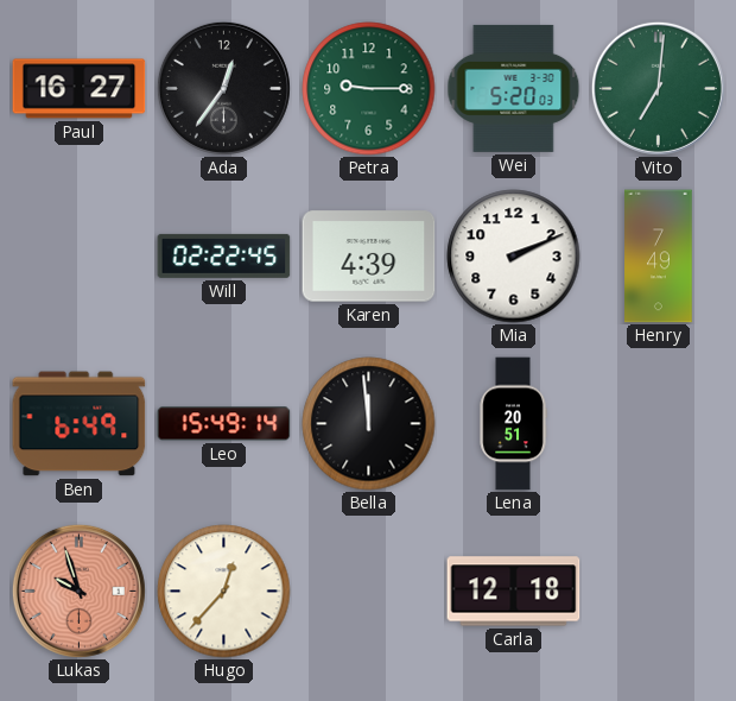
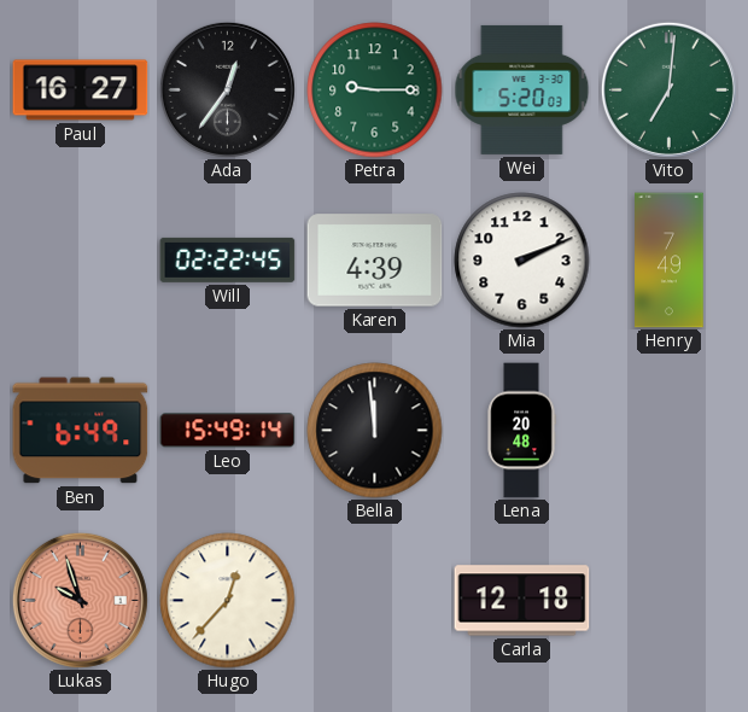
Lena: 20:51 -> 20:48
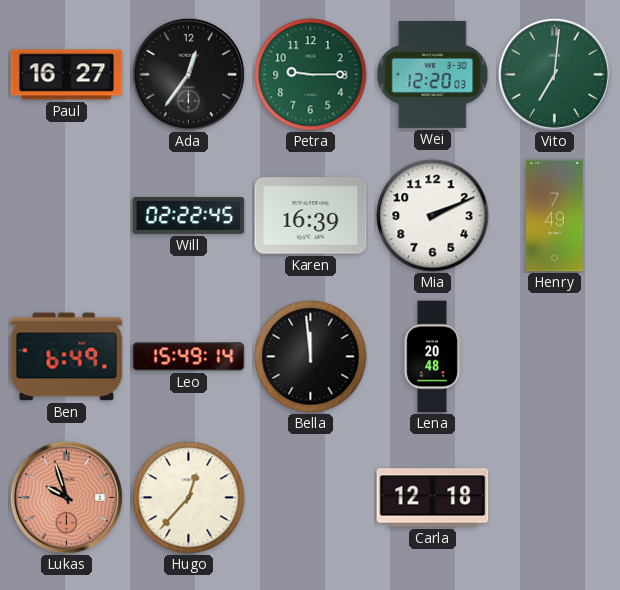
Wei: 5:20 -> 12:20
Karen: 4:39 -> 16:39
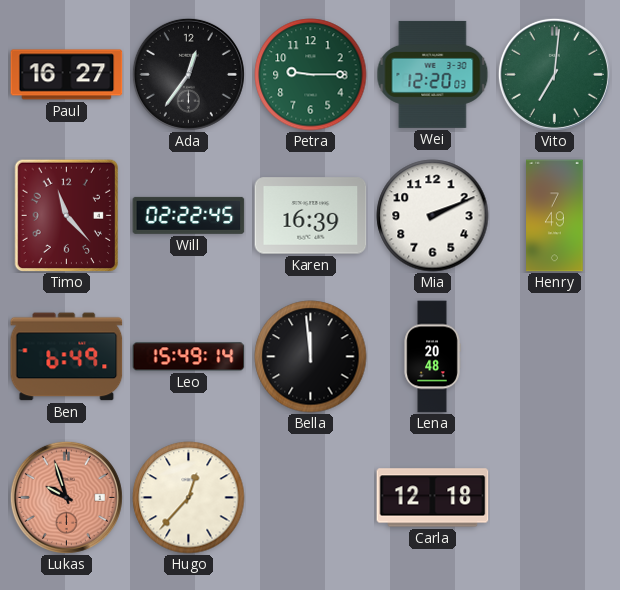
Timo: none -> 11:23
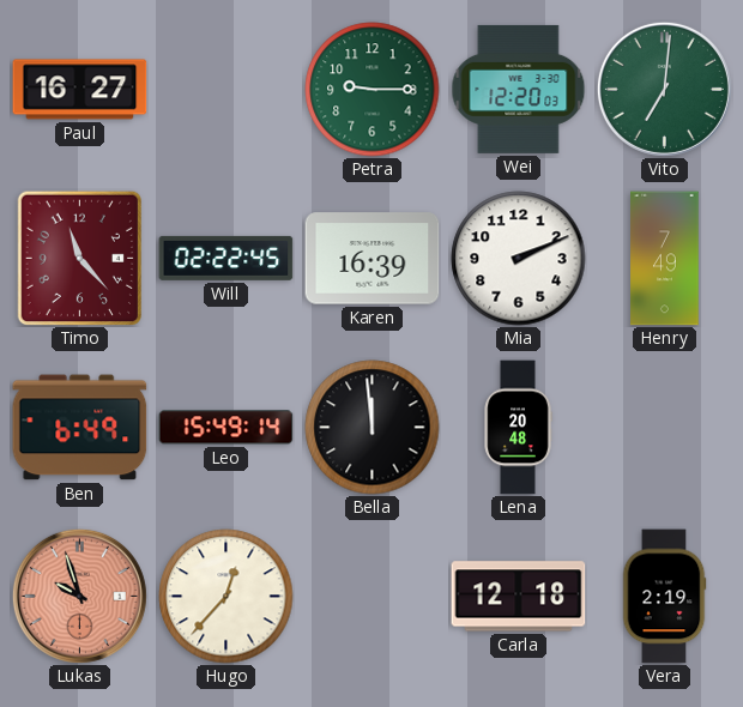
Ada: 12:36 -> none
Vera: none -> 2:19
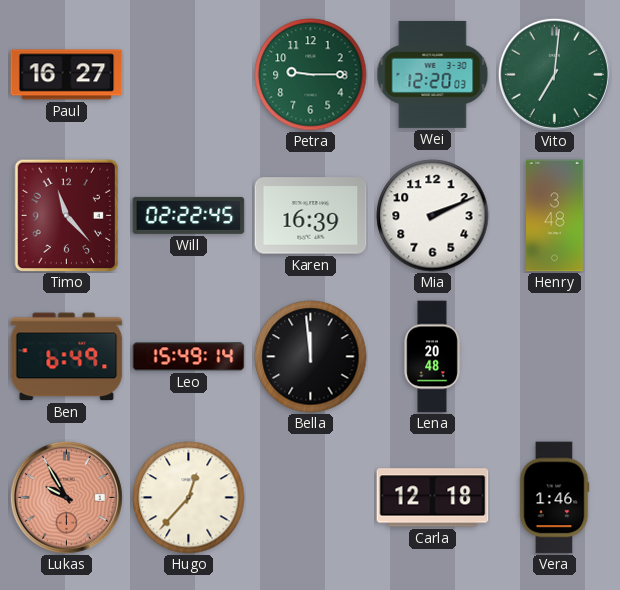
Henry: 7:49 -> 3:48
Lukas: 9:57 -> 9:55
Vera: 2:19 -> 1:46
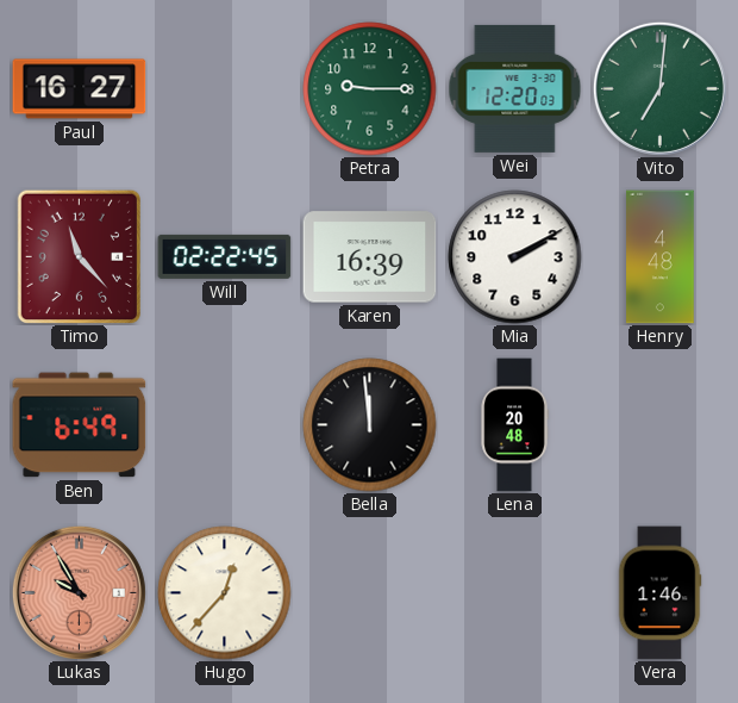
Mia: 2:11 -> 2:10
Henry: 3:48 -> 4:48
Leo: 15:49 -> none
Carla: 12:18 -> none
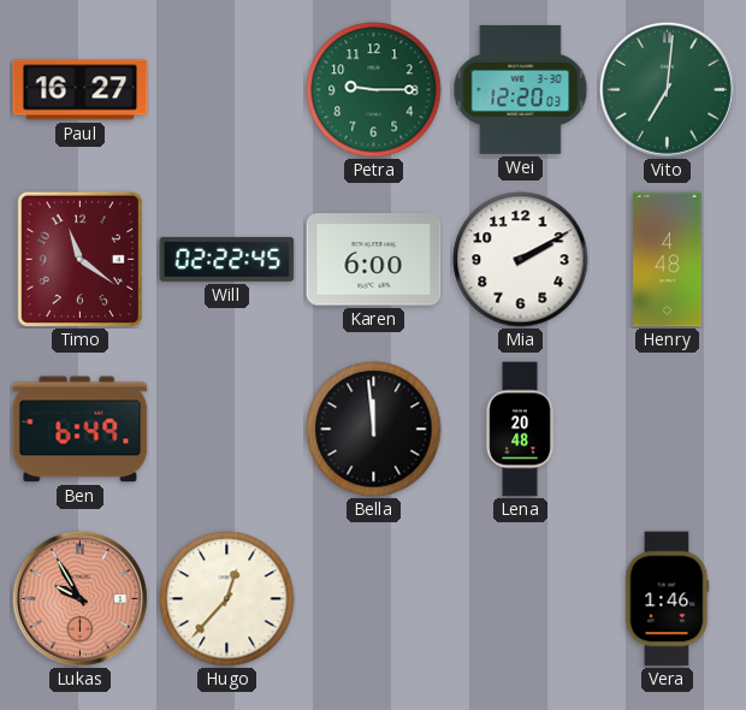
Timo: 11:23 -> 11:21
Karen: 16:39 -> 6:00
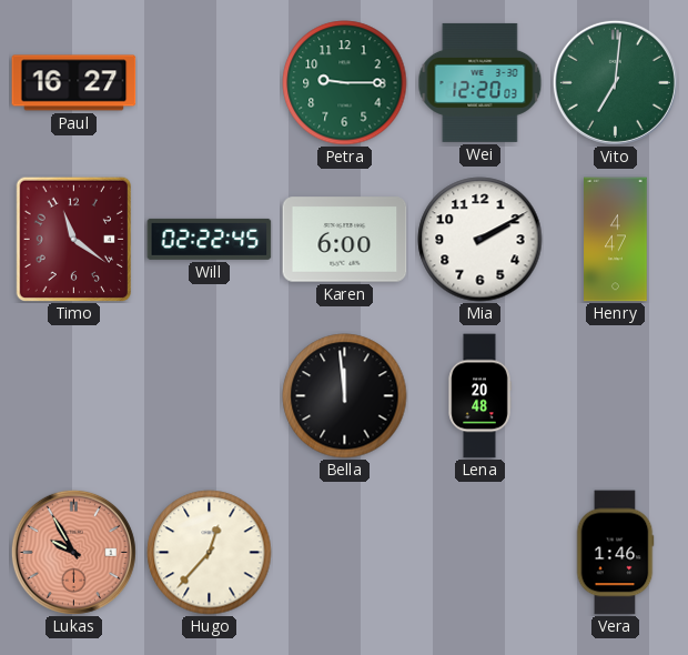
Henry: 4:48 -> 4:47
Ben: 6:49 -> none
